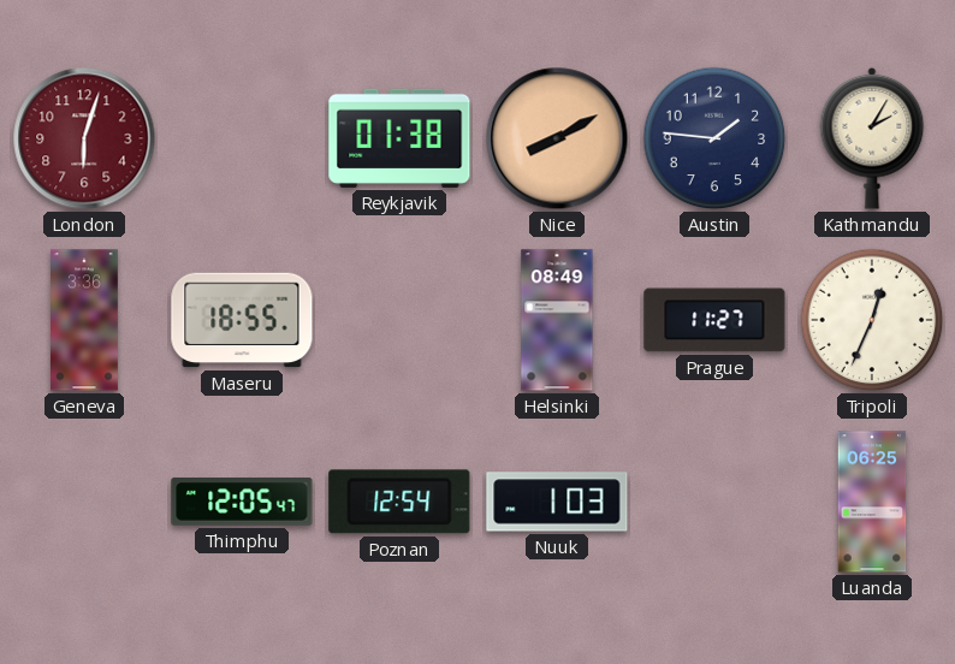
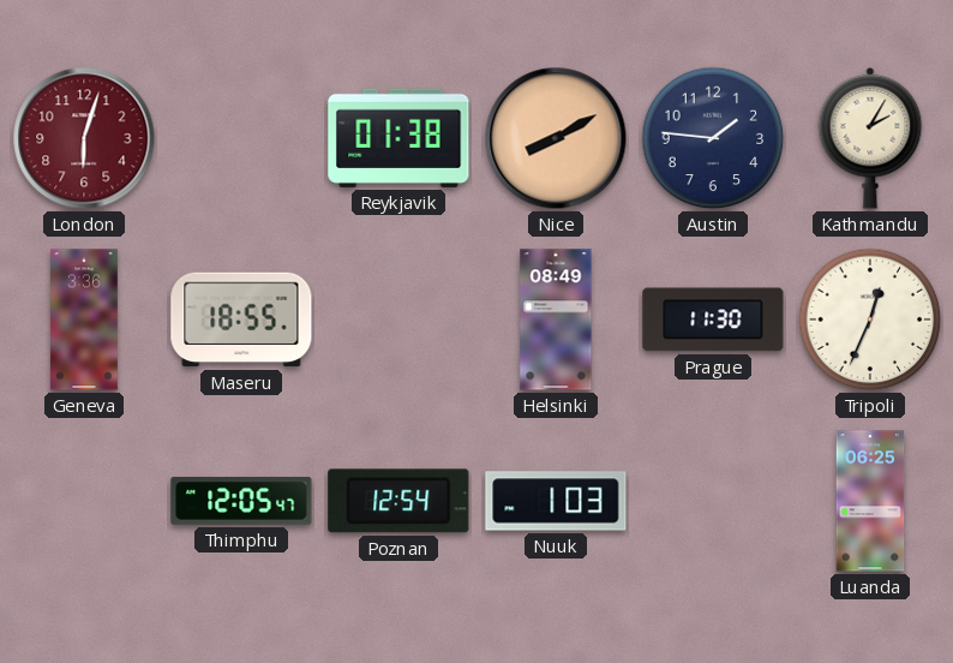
Prague: 11:27 -> 11:30
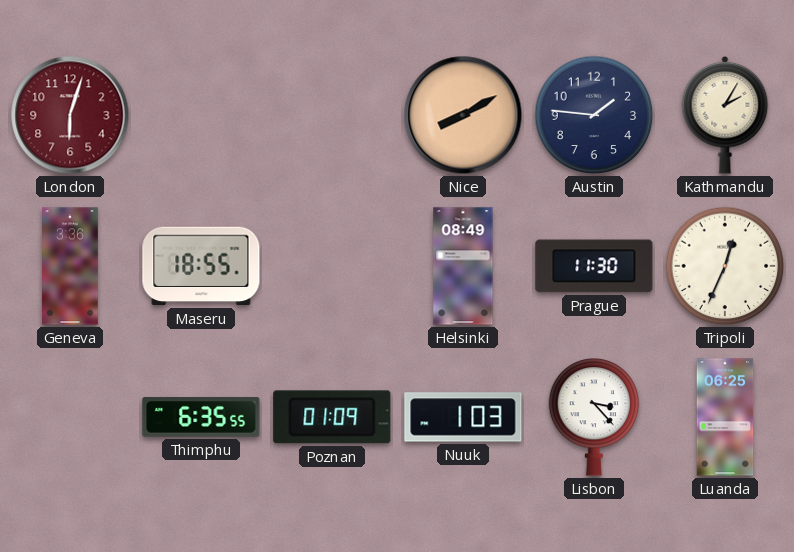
Reykjavik: 01:38 -> none
Thimphu: 12:05 -> 6:35
Poznan: 12:54 -> 01:09
Lisbon: none -> 3:23
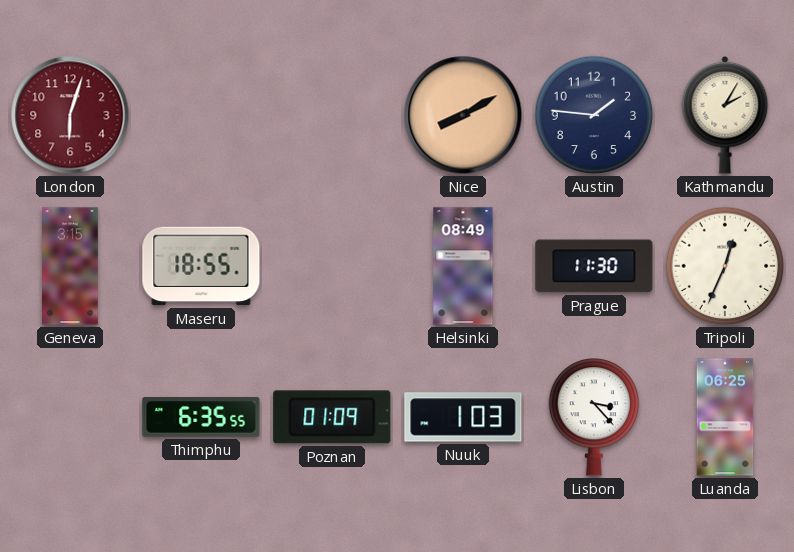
Geneva: 3:36 -> 3:15
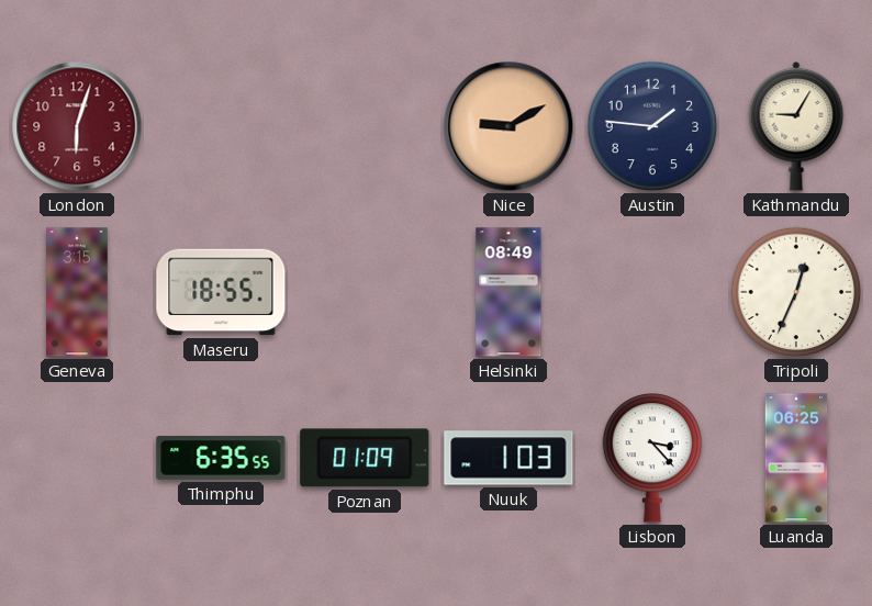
Nice: 8:10 -> 9:10
Kathmandu: 2:05 -> 9:05
Prague: 11:30 -> none
